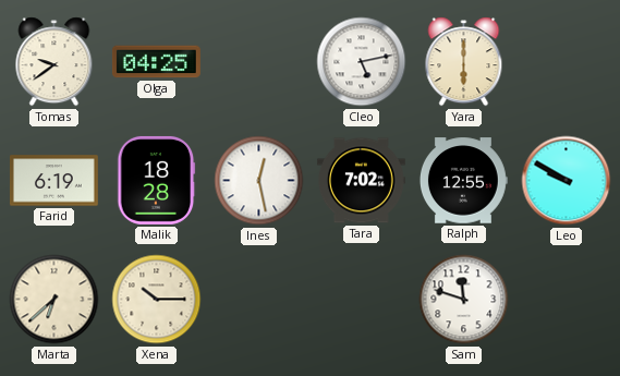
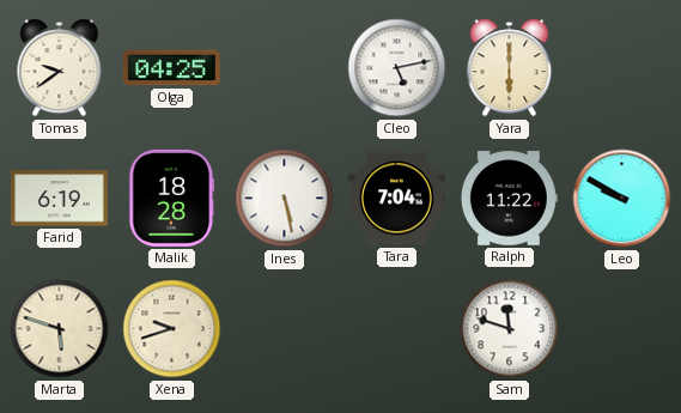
Ines: 12:28 -> 5:28
Tara: 7:02 -> 7:04
Ralph: 12:55 -> 11:22
Marta: 6:38 -> 5:48
Xena: 10:15 -> 9:42
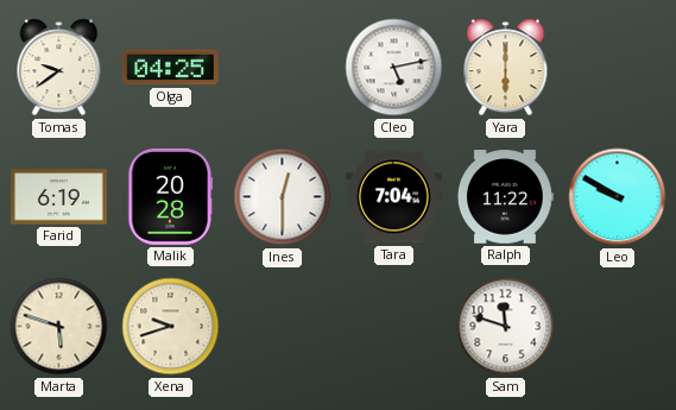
Malik: 18:28 -> 20:28
Ines: 5:28 -> 12:30
